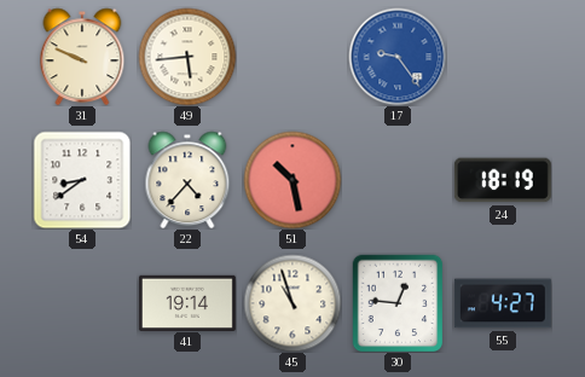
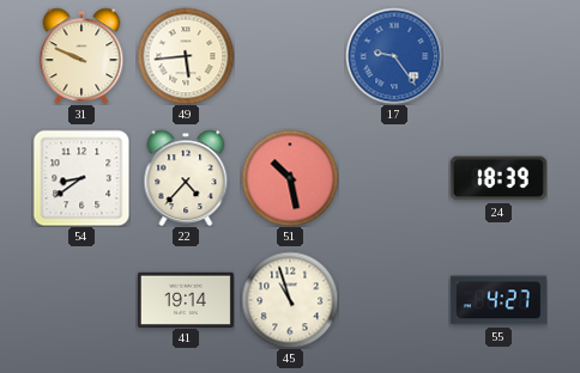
24: 18:19 -> 18:39
30: 12:46 -> none
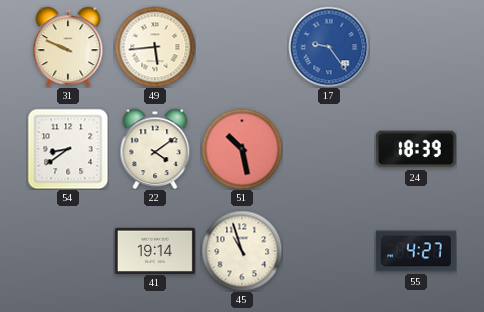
22: 4:37 -> 4:09
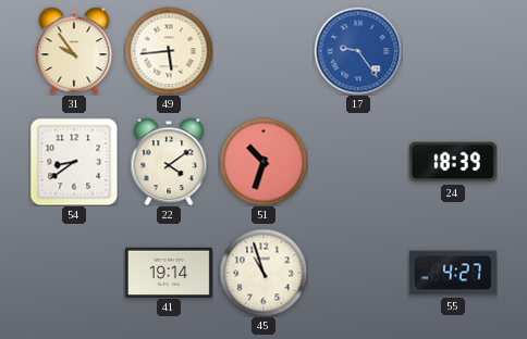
31: 9:49 -> 9:54
51: 10:28 -> 10:33
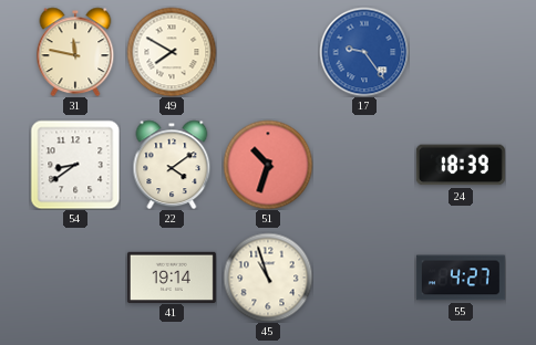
31: 9:54 -> 11:47
49: 5:44 -> 7:50
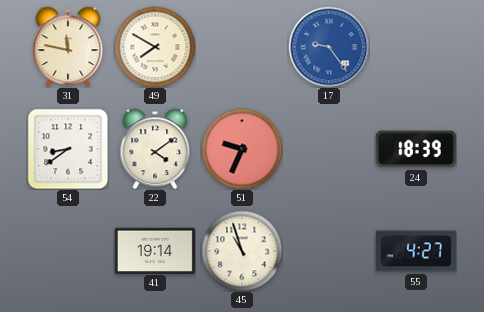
51: 10:33 -> 9:34
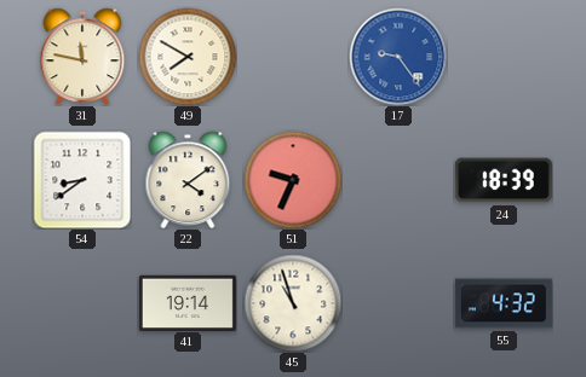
55: 4:27 -> 4:32
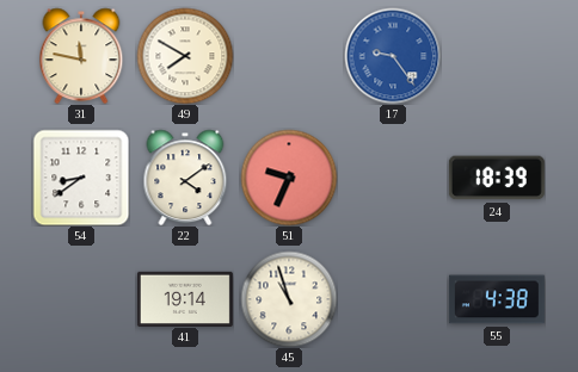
55: 4:32 -> 4:38
